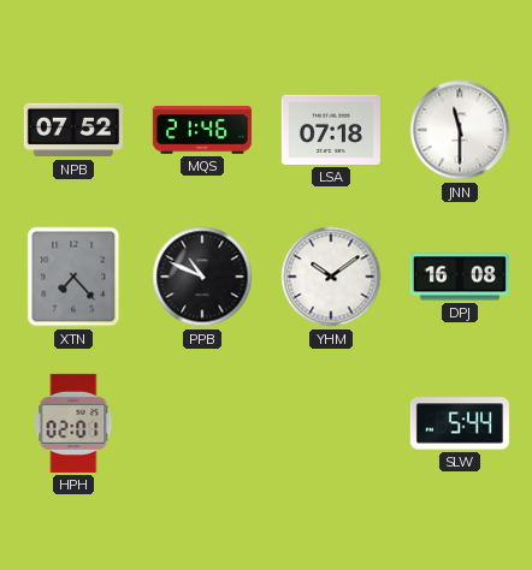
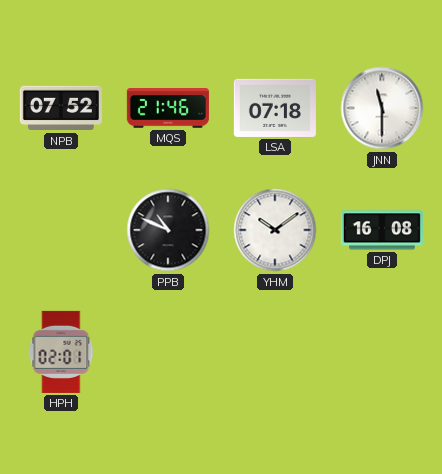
XTN: 7:23 -> none
SLW: 5:44 -> none
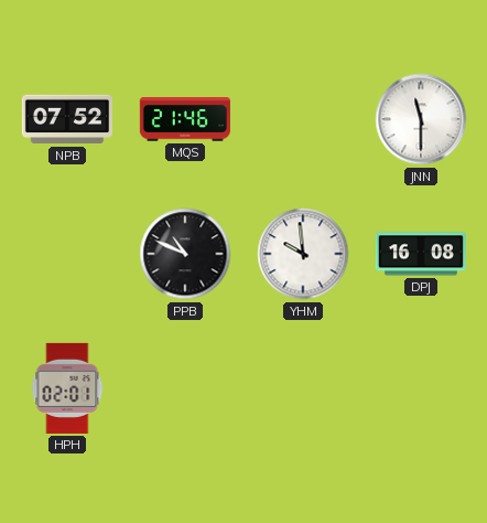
LSA: 07:18 -> none
YHM: 10:09 -> 9:59
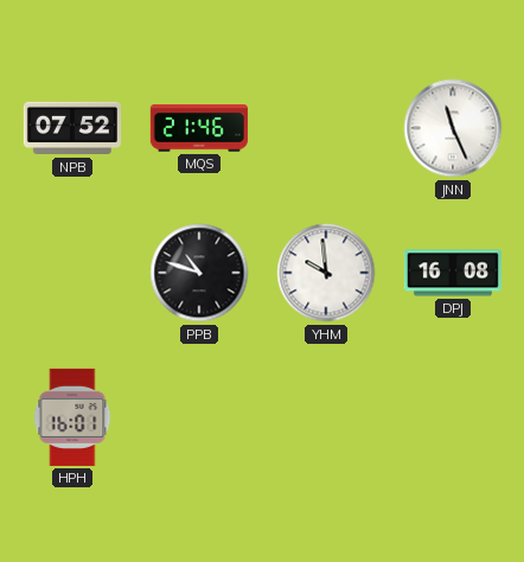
JNN: 11:30 -> 11:26
PPB: 10:49 -> 10:48
HPH: 02:01 -> 16:01
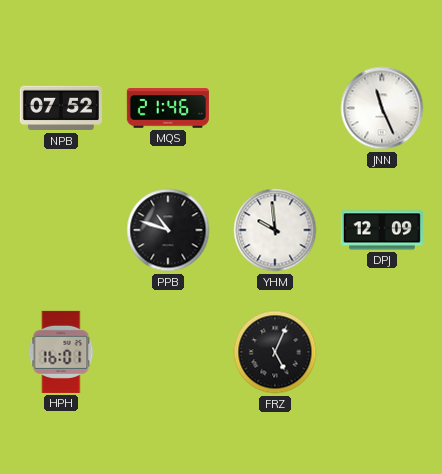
DPJ: 16:08 -> 12:09
FRZ: none -> 5:04
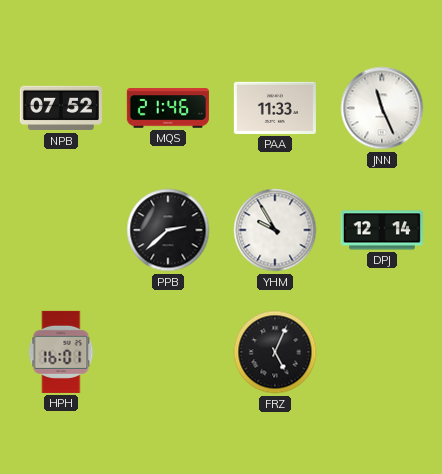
PAA: none -> 11:33
PPB: 10:48 -> 2:38
YHM: 9:59 -> 9:55
DPJ: 12:09 -> 12:14
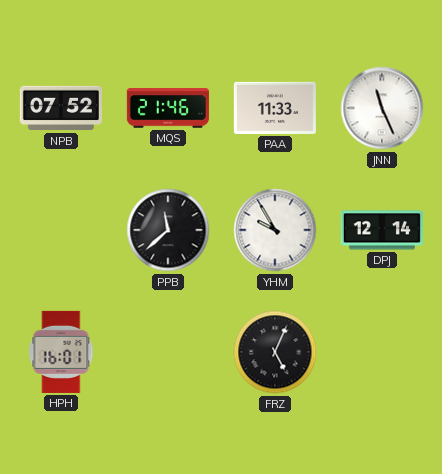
PPB: 2:38 -> 11:38
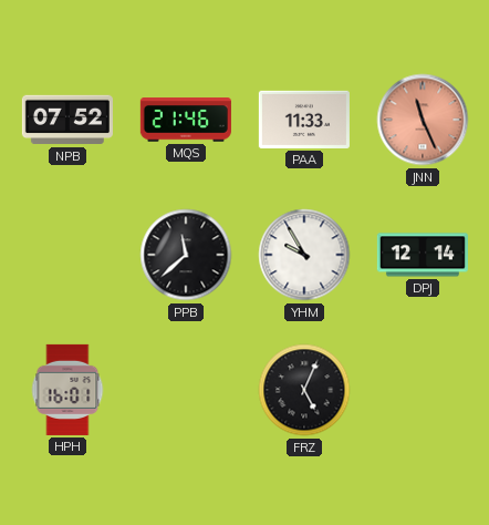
JNN dial: white -> salmon
